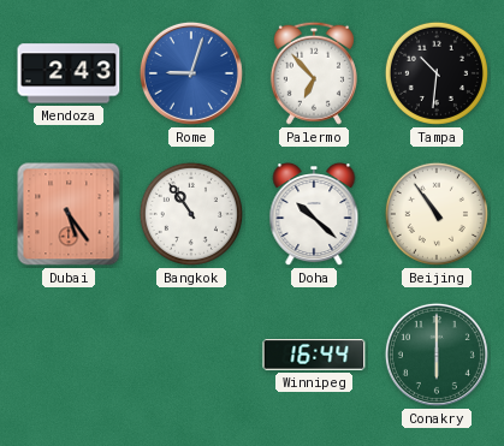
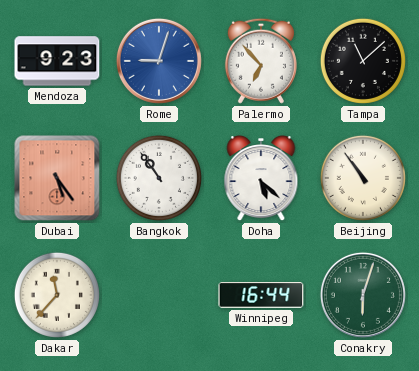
Mendoza: 2:43 -> 9:23
Tampa: 10:31 -> 11:08
Doha: 10:22 -> 5:22
Dakar: none -> 11:37
Conakry: 6:00 -> 6:03
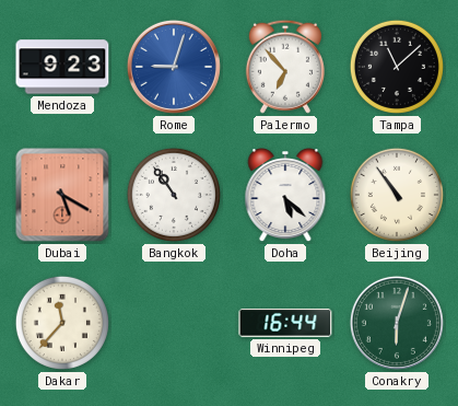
Dubai: 5:24 -> 5:20
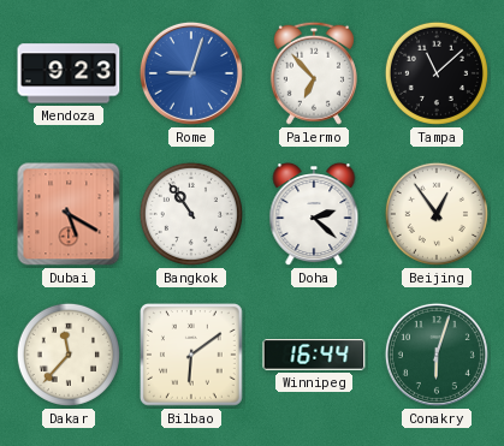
Doha: 5:22 -> 2:22
Beijing: 10:54 -> 12:54
Bilbao: none -> 6:09
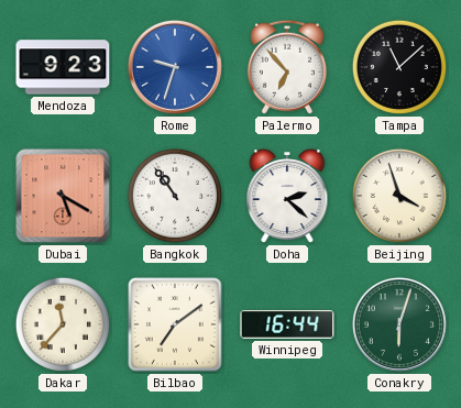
Rome: 9:03 -> 9:33
Beijing: 12:54 -> 3:57
Bilbao: 6:09 -> 7:09
